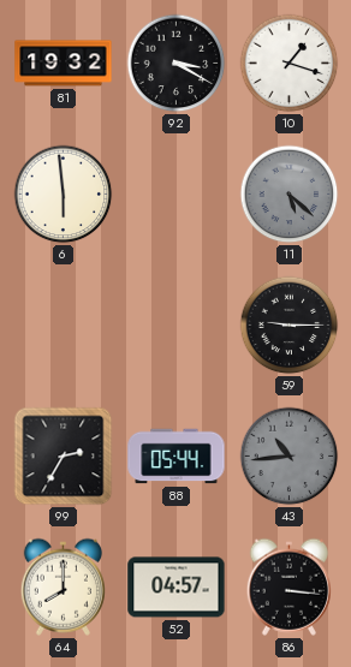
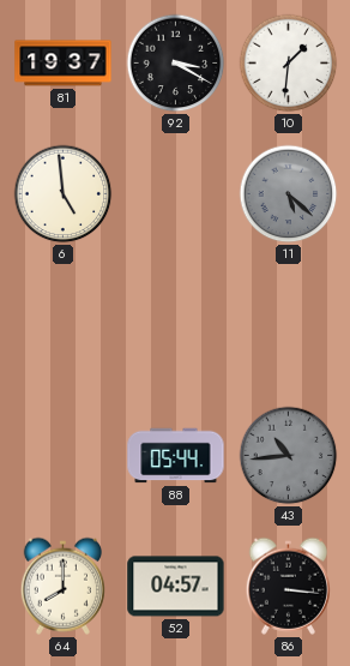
81: 19:32 -> 19:37
10: 1:18 -> 1:31
6: 5:59 -> 4:59
59: 9:15 -> none
99: 2:35 -> none
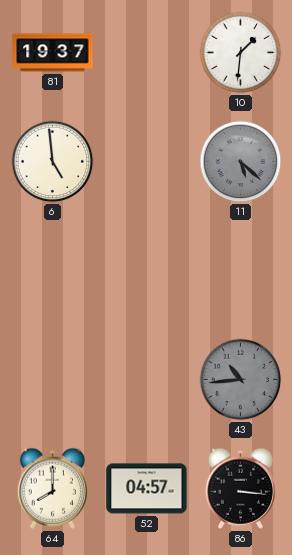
92: 3:20 -> none
88: 05:44 -> none
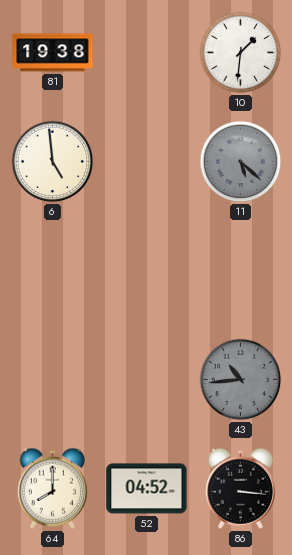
81: 19:37 -> 19:38
52: 04:57 -> 04:52
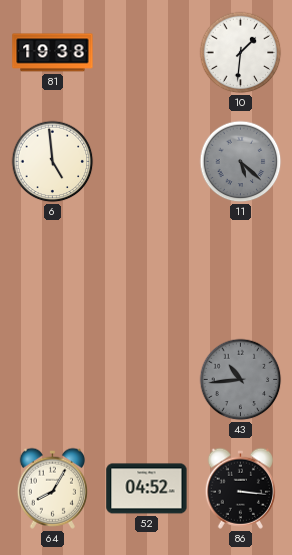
64: 8:00 -> 8:05
